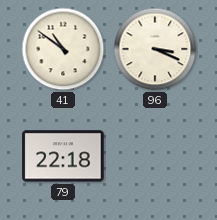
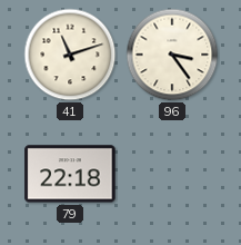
41: 10:51 -> 11:12
96: 3:19 -> 3:24
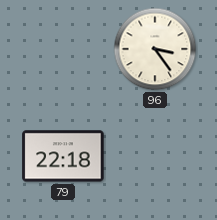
41: 11:12 -> none
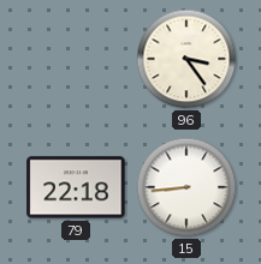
15: none -> 8:44
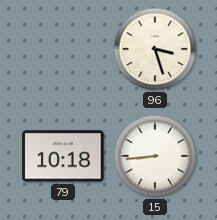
96: 3:24 -> 3:27
79: 22:18 -> 10:18
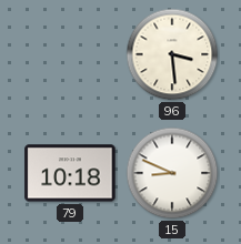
96: 3:27 -> 3:29
15: 8:44 -> 8:49
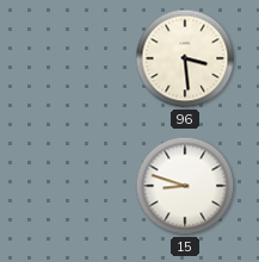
79: 10:18 -> none
15: 8:49 -> 8:48
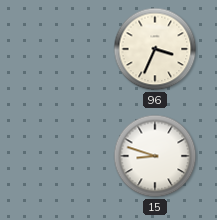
96: 3:29 -> 3:34
